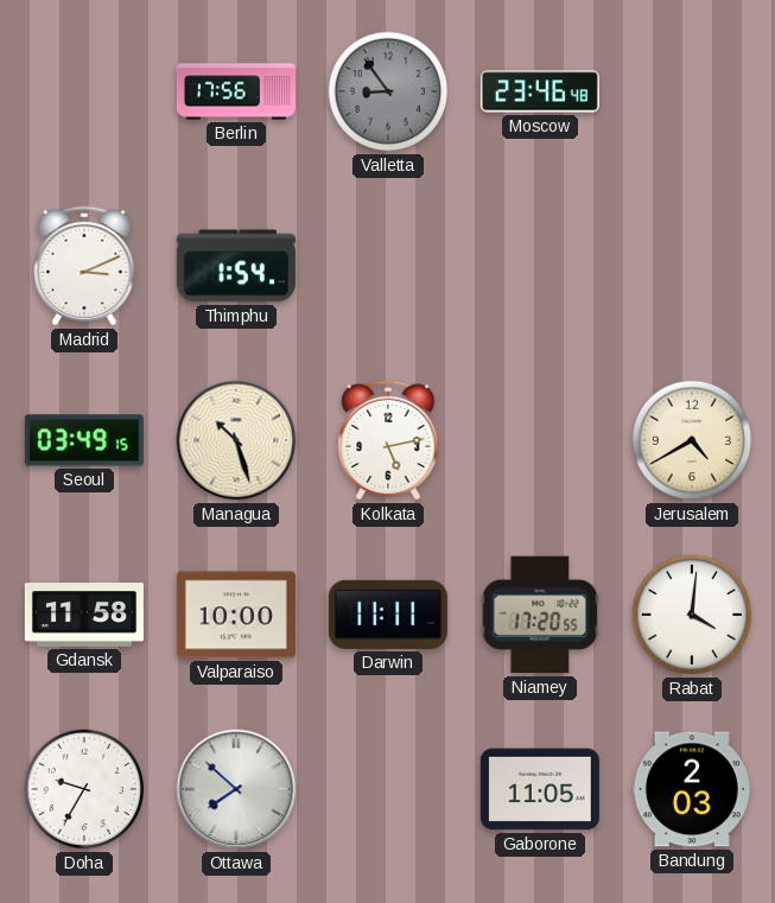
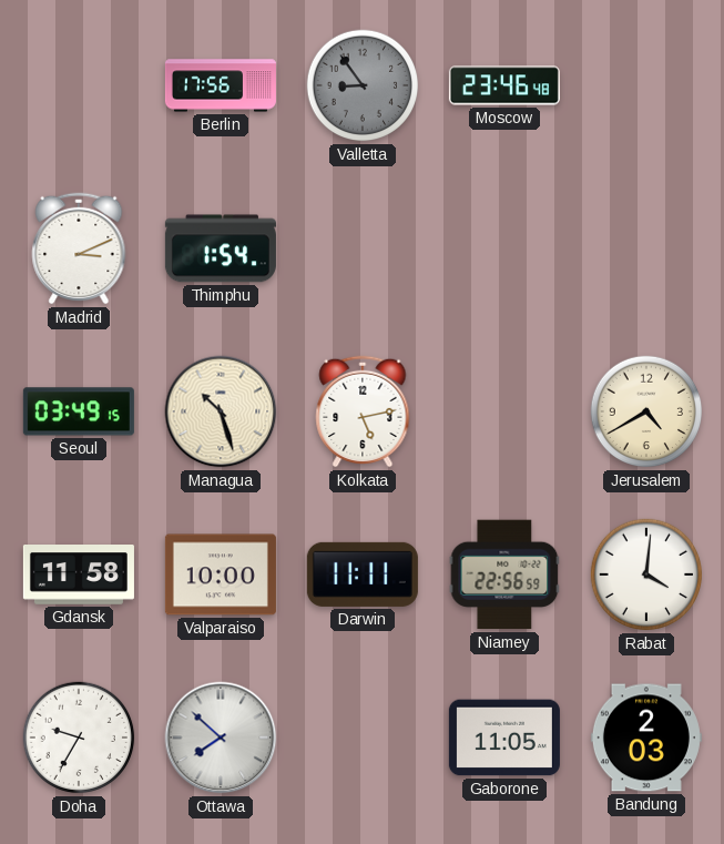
Niamey: 17:20 -> 22:56
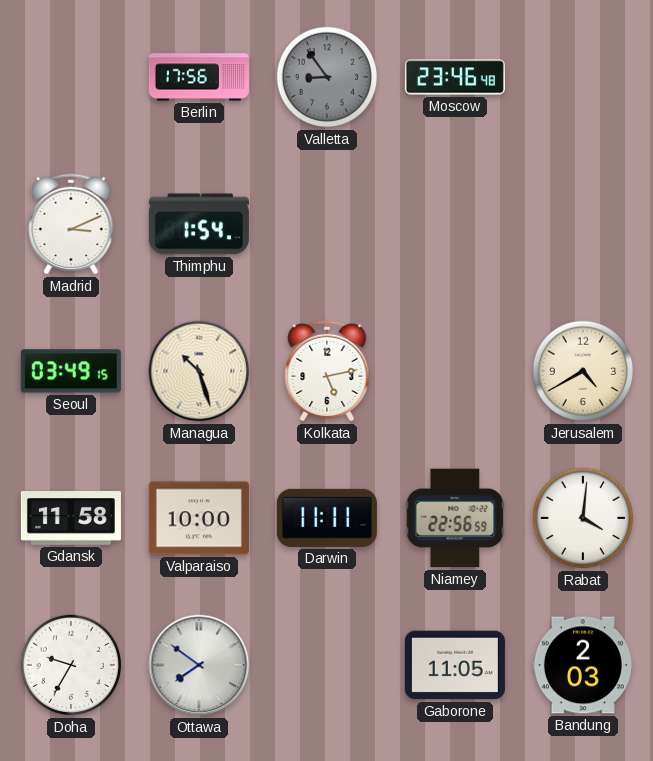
Ottawa: 7:52 -> 7:51
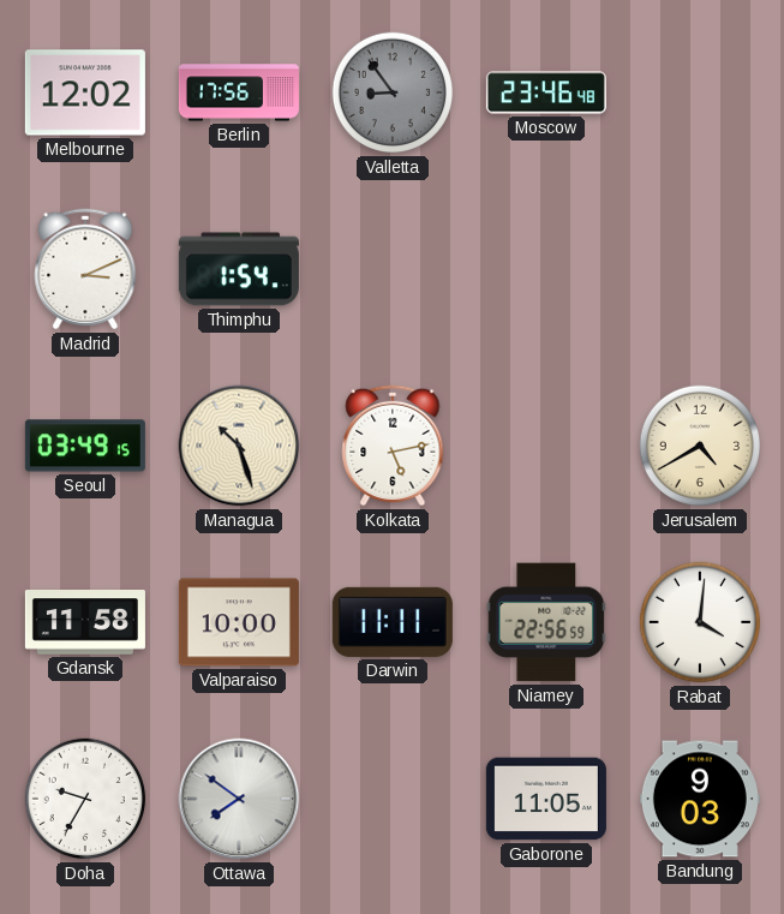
Melbourne: none -> 12:02
Bandung: 2:03 -> 9:03
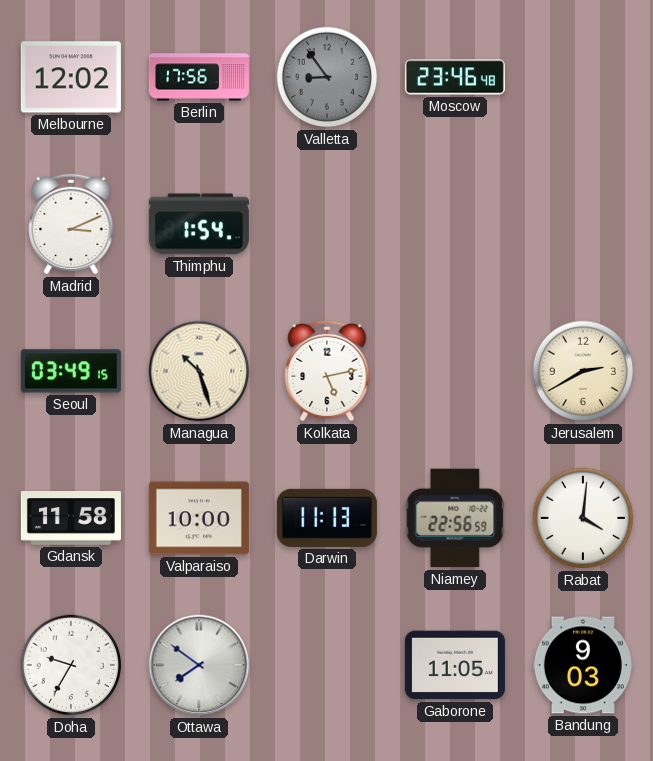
Jerusalem: 4:40 -> 2:40
Darwin: 11:11 -> 11:13
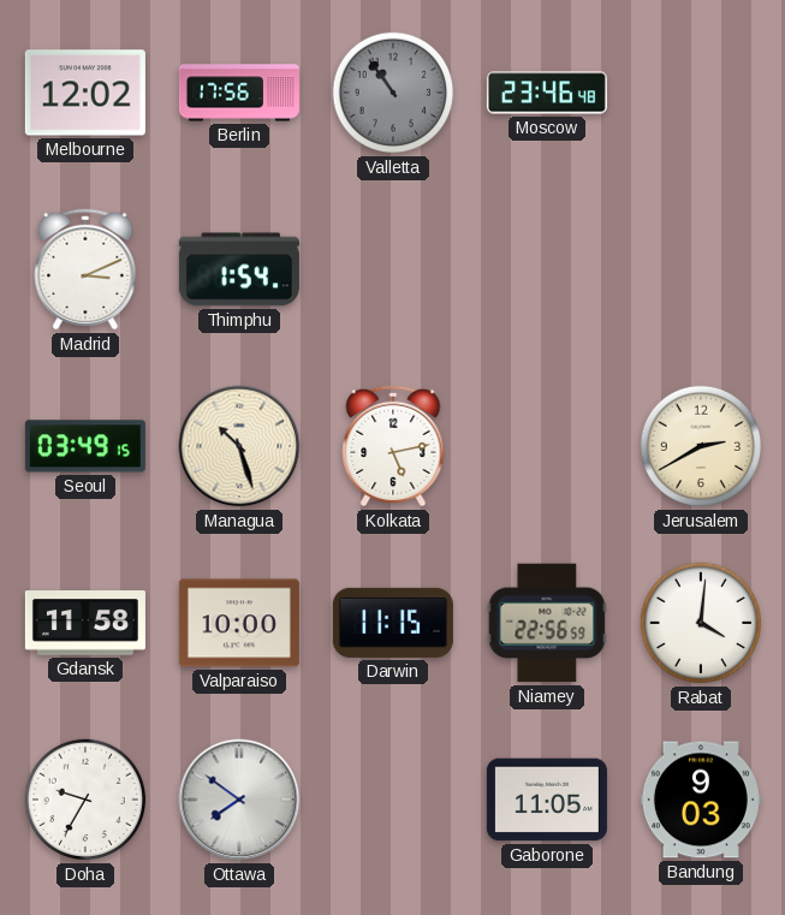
Valletta: 8:54 -> 10:54
Darwin: 11:13 -> 11:15
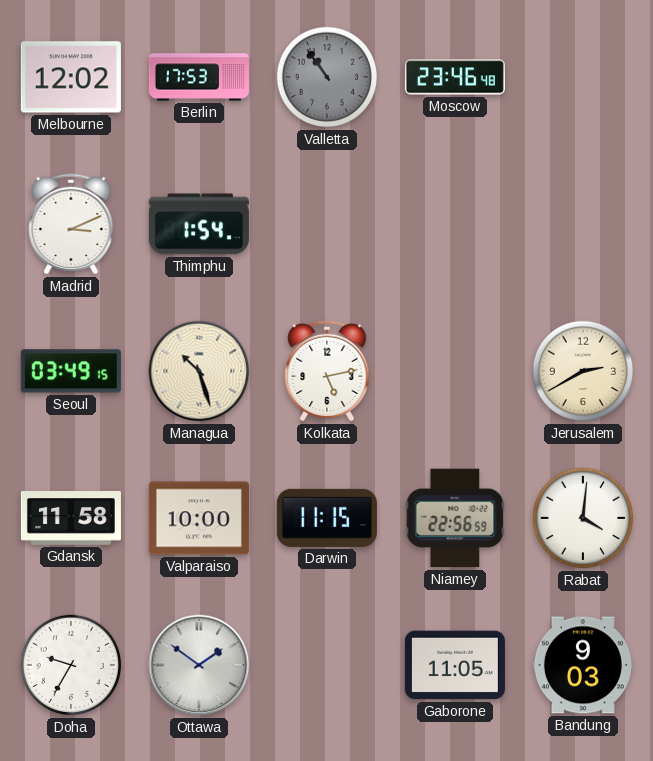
Berlin: 17:56 -> 17:53
Ottawa: 7:51 -> 1:51
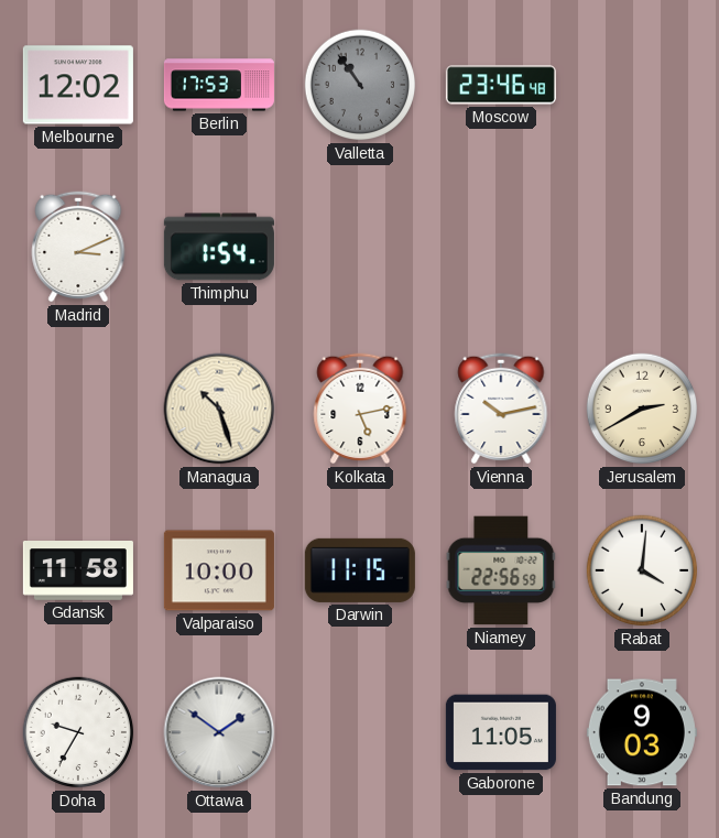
Seoul: 03:49 -> none
Vienna: none -> 10:13
